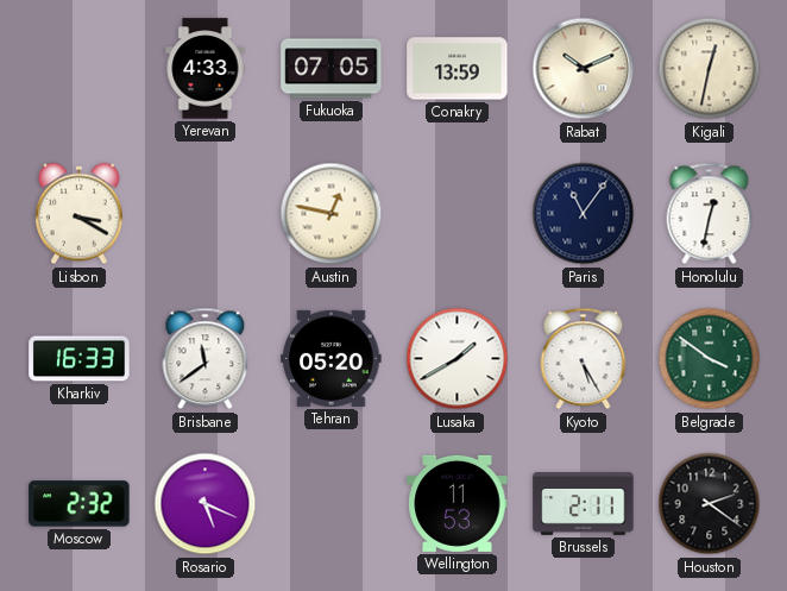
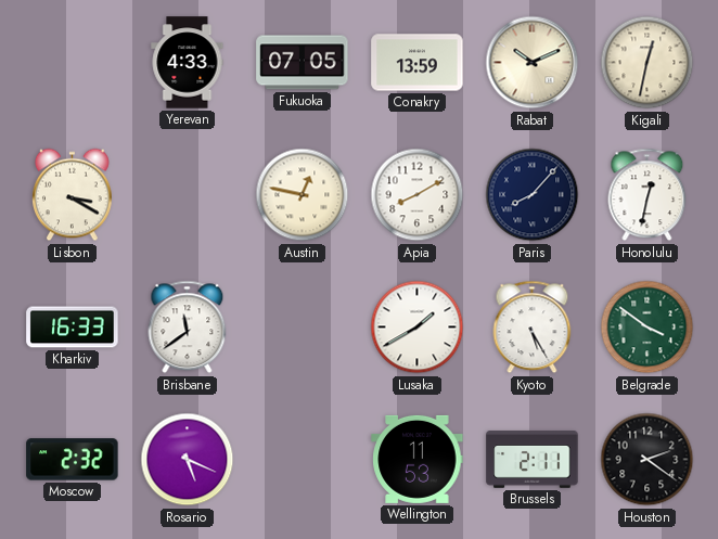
Apia: none -> 8:10
Paris: 11:06 -> 8:07
Tehran: 05:20 -> none
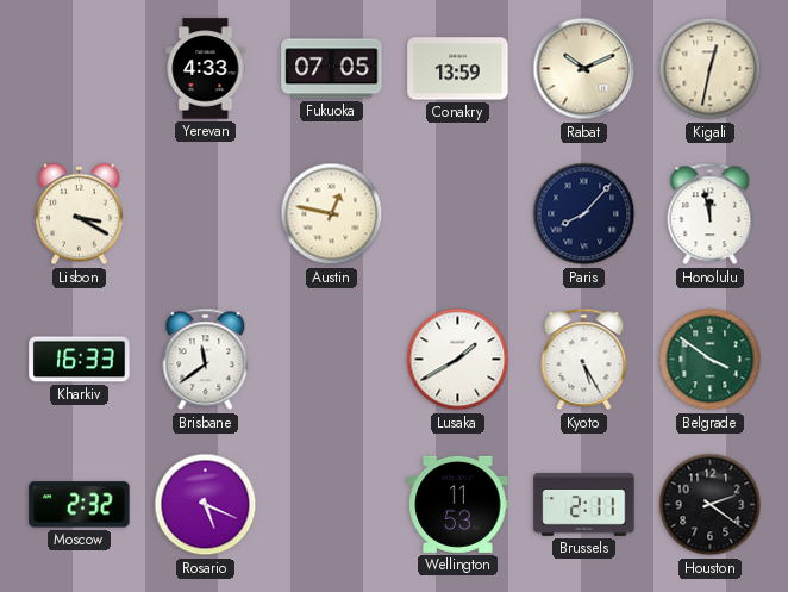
Apia: 8:10 -> none
Honolulu: 12:32 -> 11:58
